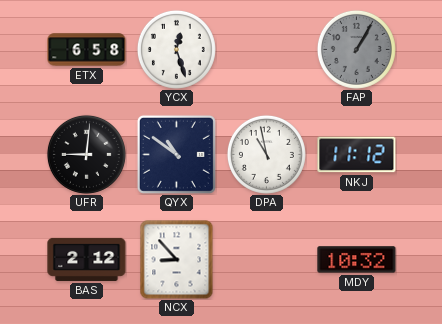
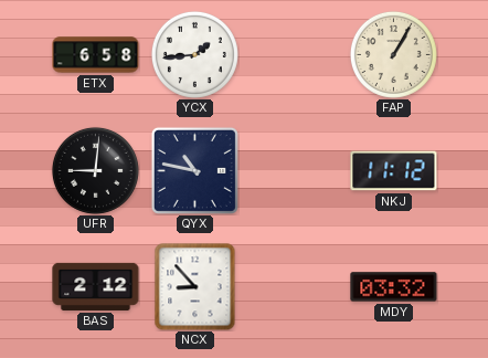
YCX: 12:27 -> 1:44
FAP dial: grey -> cream
QYX: 10:51 -> 10:47
DPA: 10:58 -> none
MDY: 10:32 -> 03:32
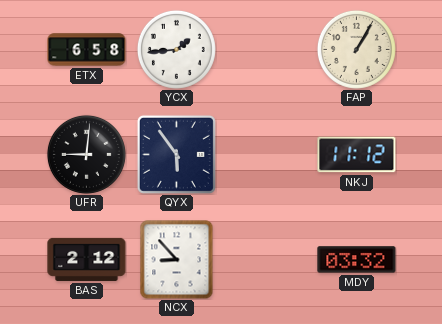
QYX: 10:47 -> 5:54
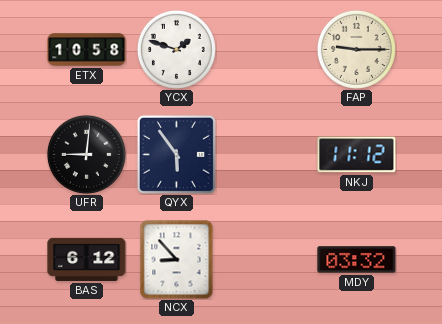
ETX: 6:58 -> 10:58
YCX: 1:44 -> 1:48
FAP: 1:05 -> 9:15
BAS: 2:12 -> 6:12
